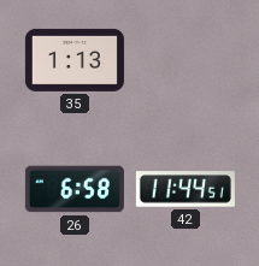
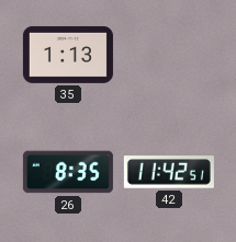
26: 6:58 -> 8:35
42: 11:44 -> 11:42
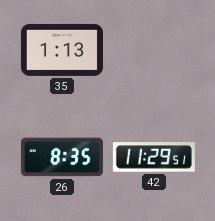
42: 11:42 -> 11:29
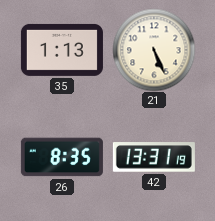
21: none -> 5:26
42: 11:29 -> 13:31
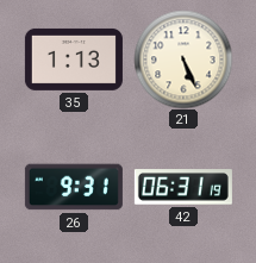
26: 8:35 -> 9:31
42: 13:31 -> 06:31
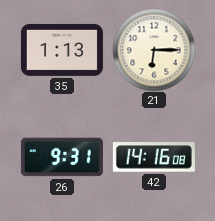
21: 5:26 -> 6:15
42: 06:31 -> 14:16
